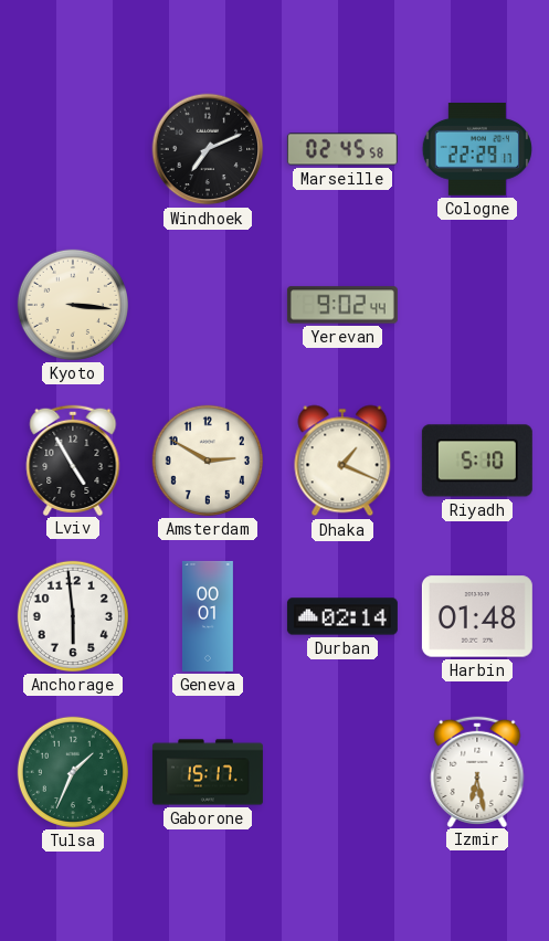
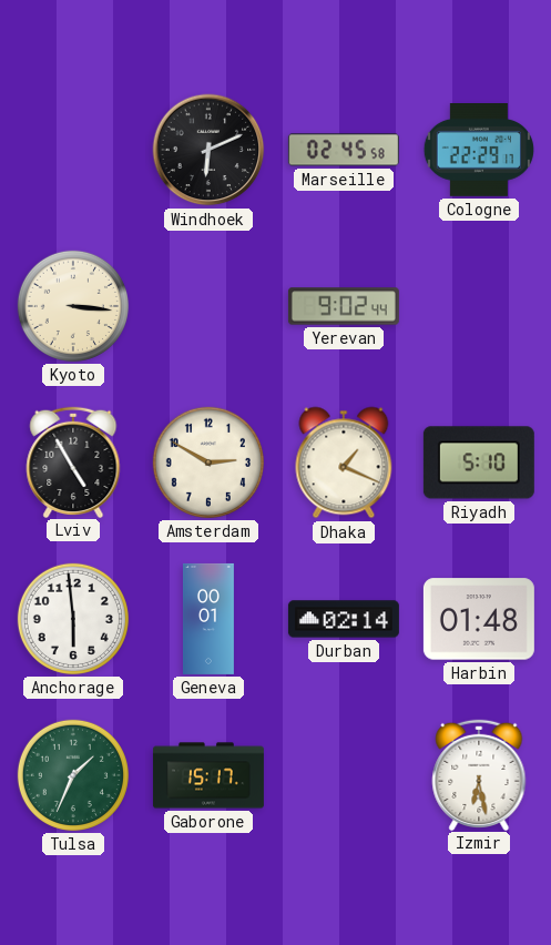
Windhoek: 7:11 -> 6:11
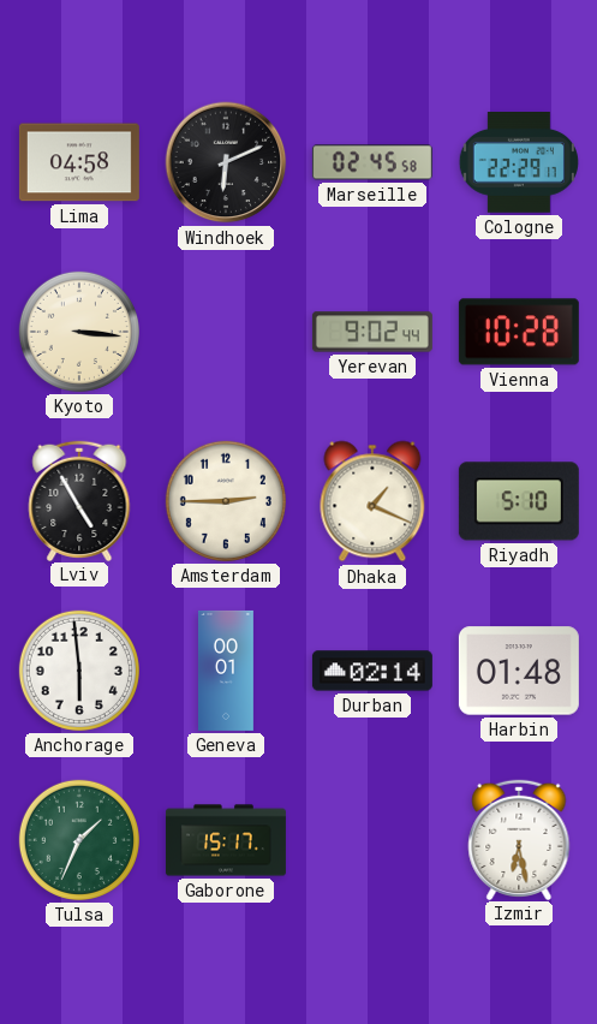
Lima: none -> 04:58
Vienna: none -> 10:28
Amsterdam: 2:50 -> 2:45
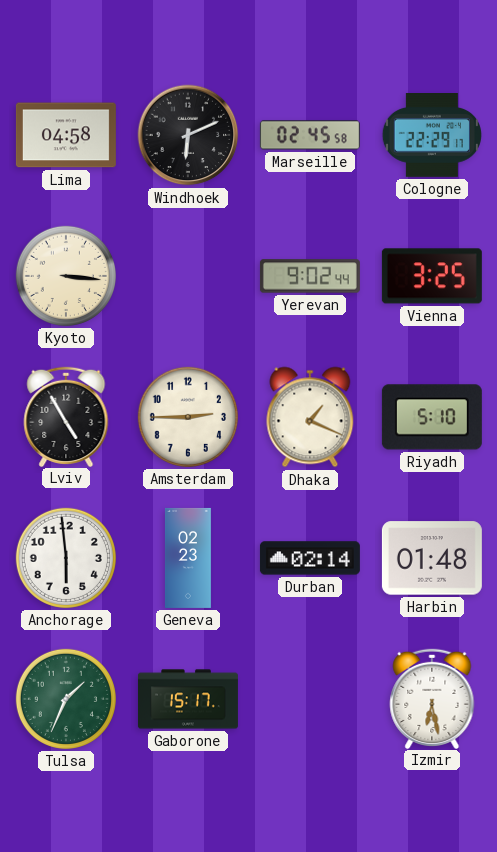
Vienna: 10:28 -> 3:25
Geneva: 00:01 -> 02:23
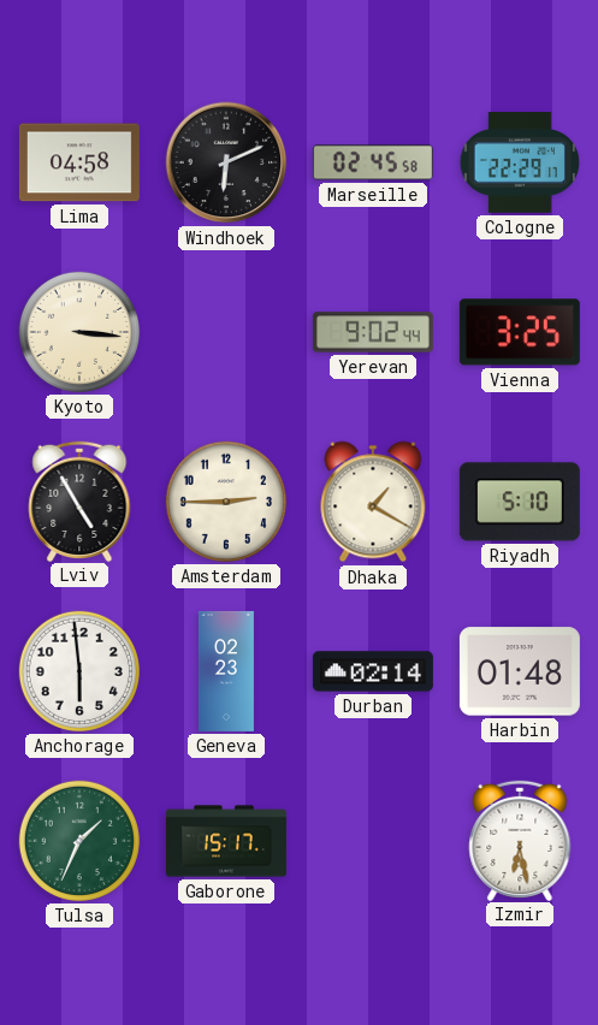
Dhaka: 1:19 -> 1:20
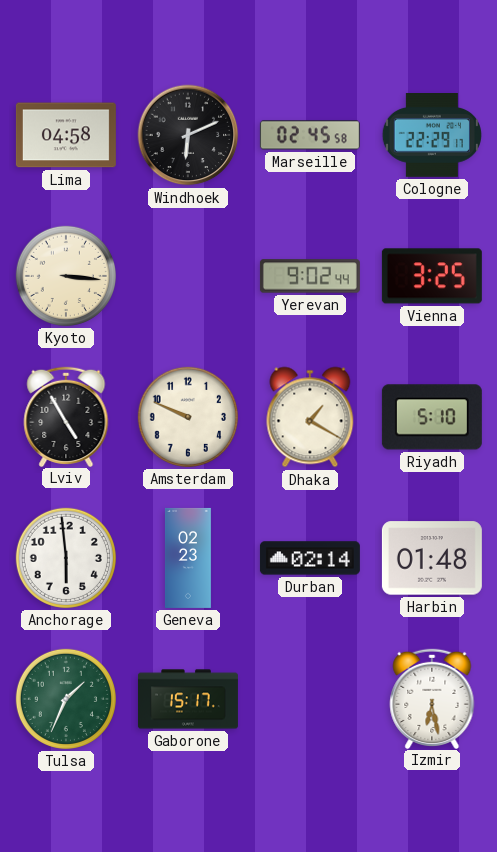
Amsterdam: 2:45 -> 9:49
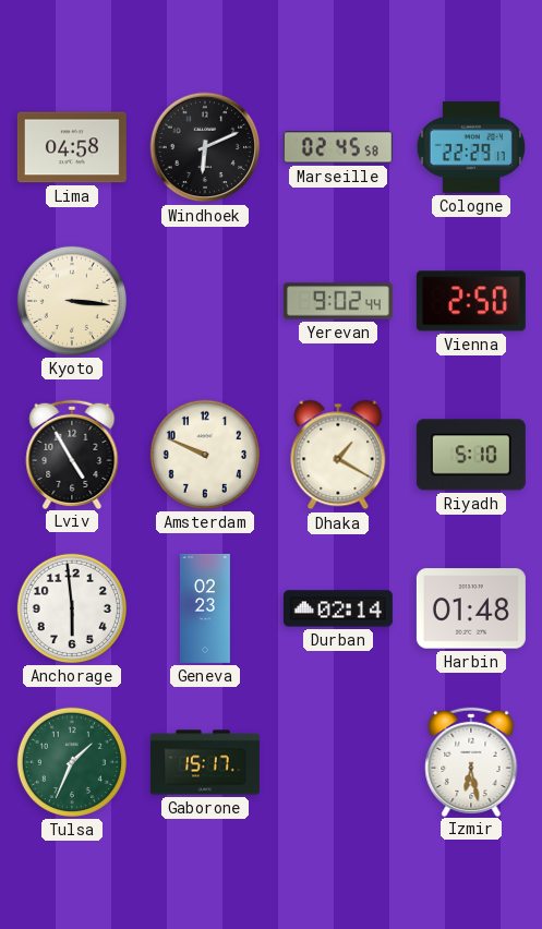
Vienna: 3:25 -> 2:50
